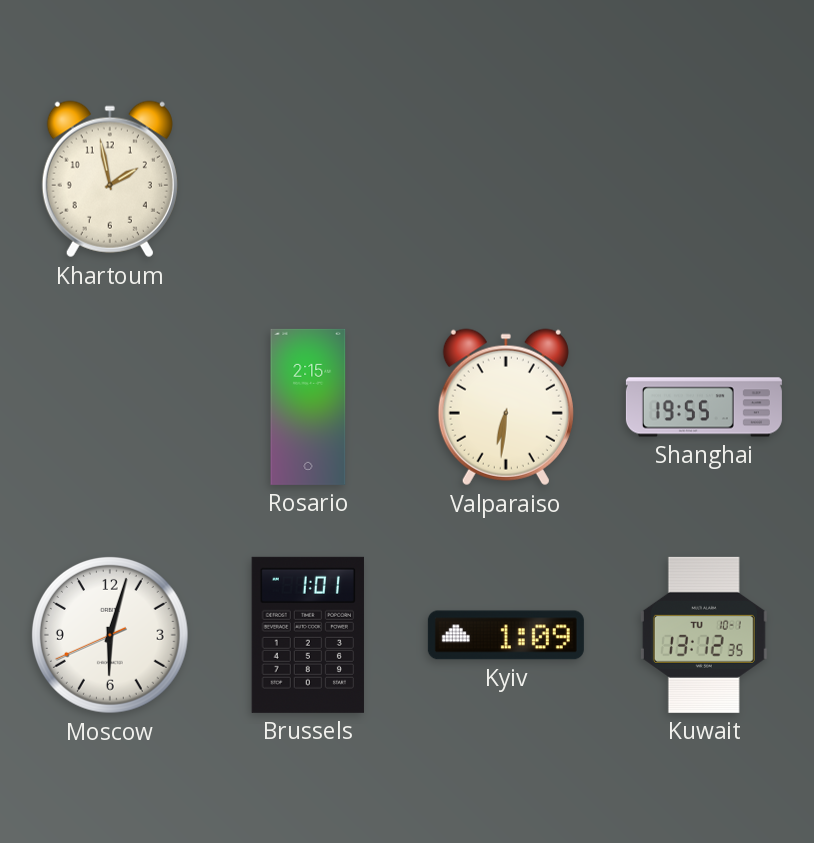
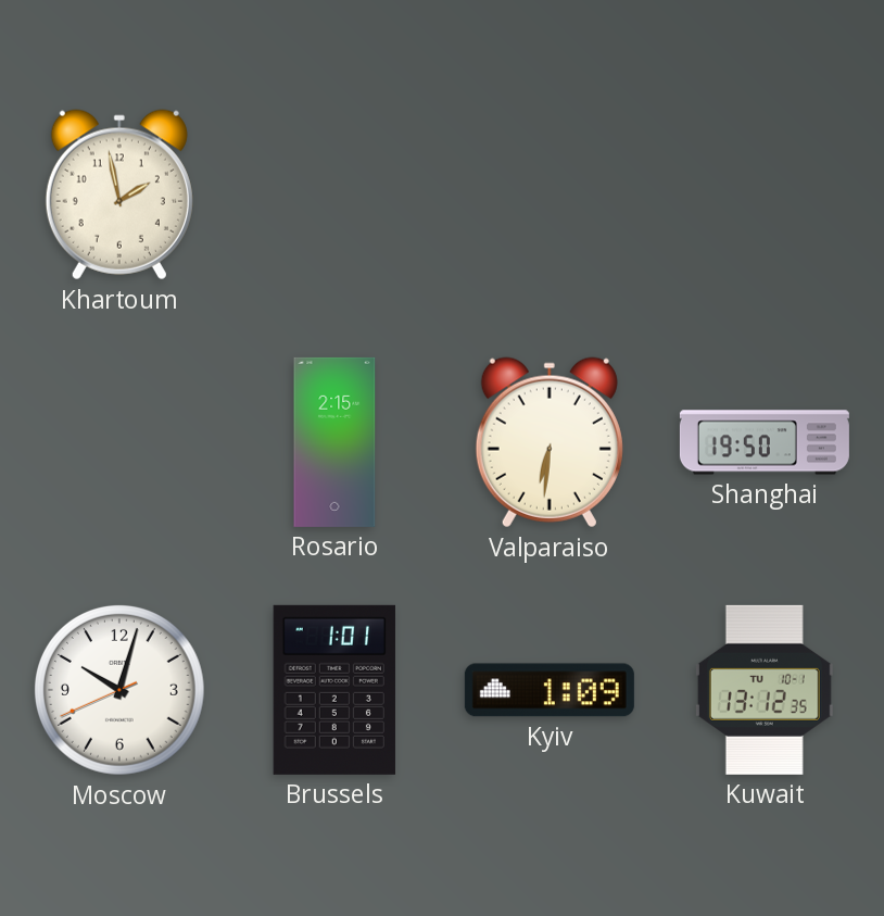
Shanghai: 19:55 -> 19:50
Moscow: 6:02 -> 10:02
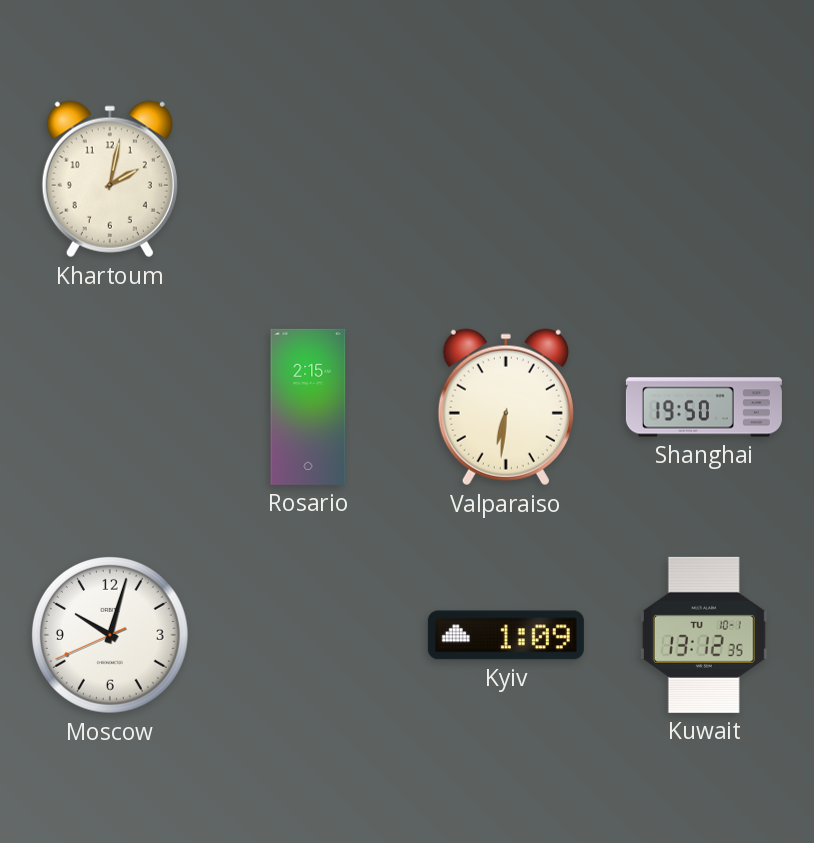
Khartoum: 1:58 -> 2:02
Brussels: 1:01 -> none
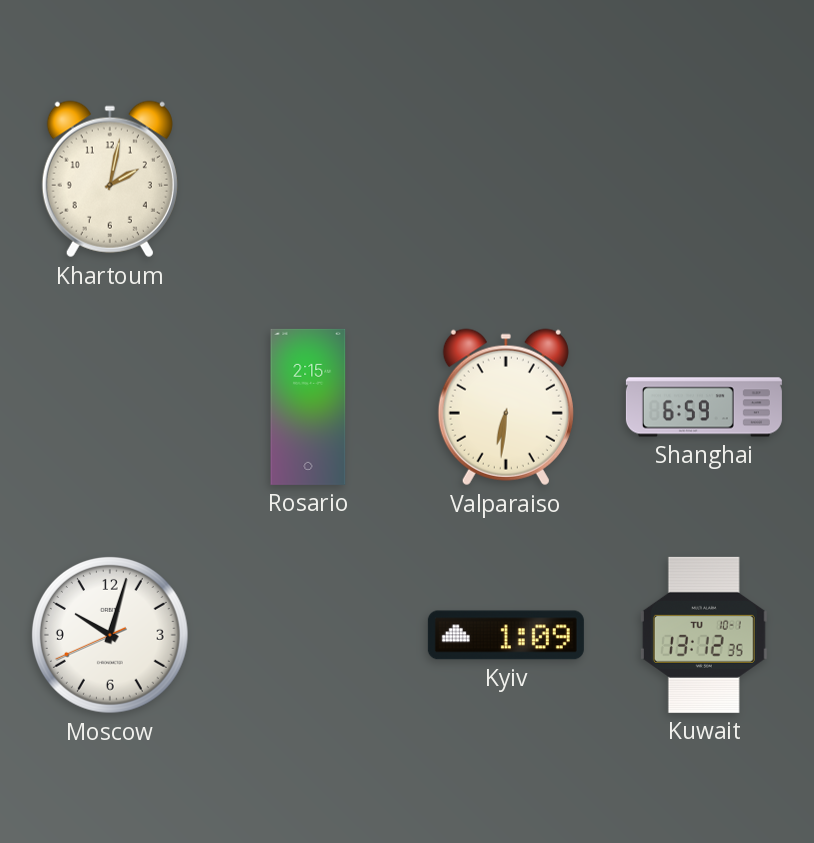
Shanghai: 19:50 -> 6:59
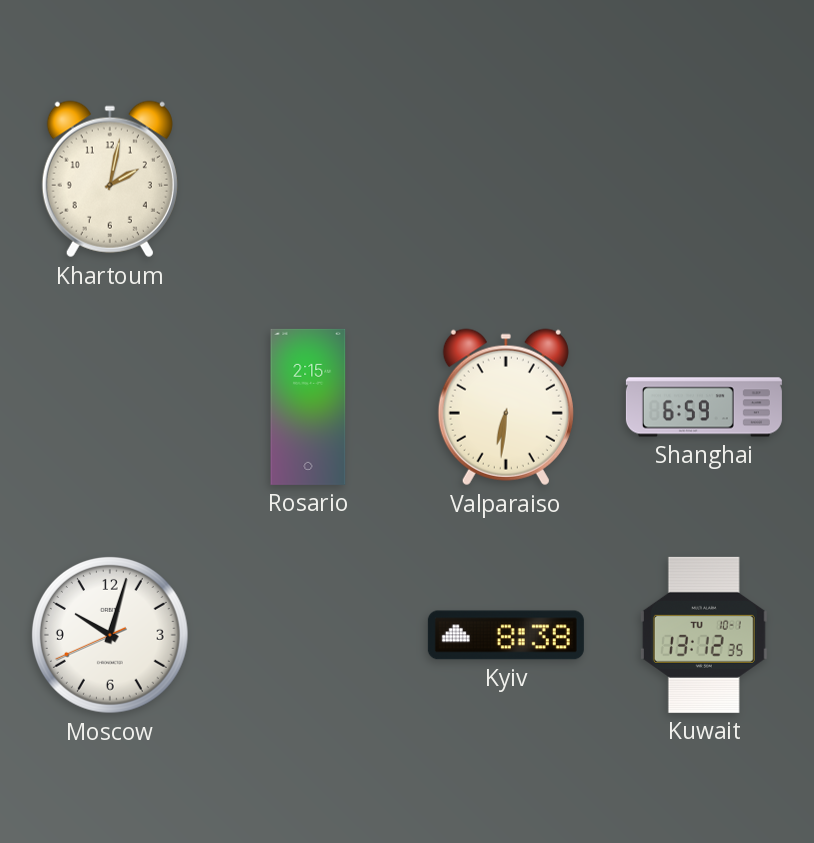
Kyiv: 1:09 -> 8:38
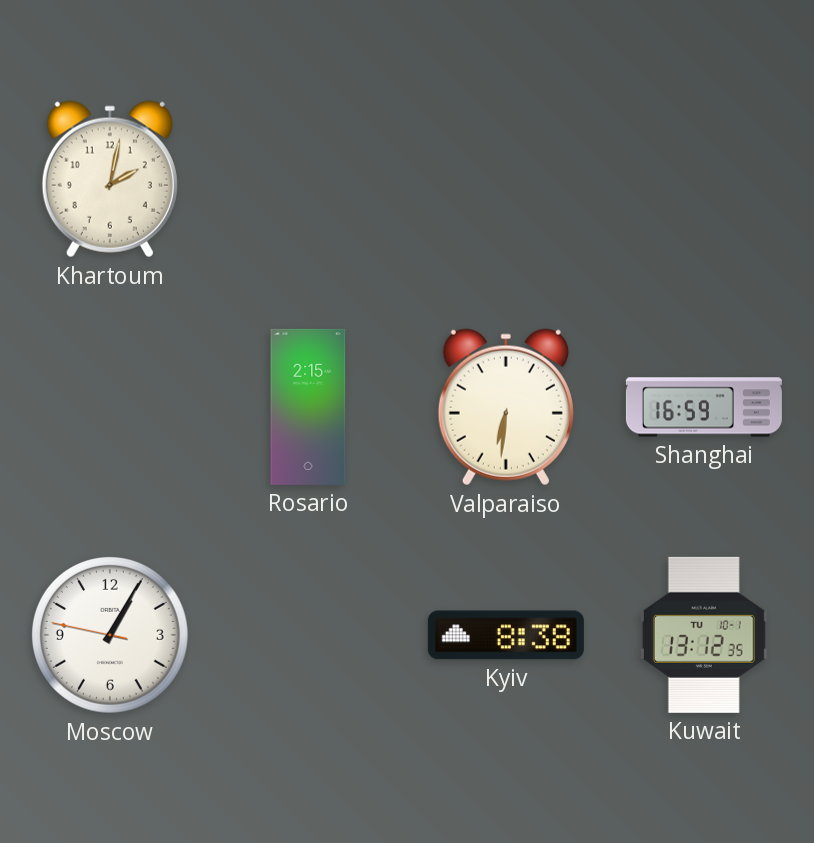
Shanghai: 6:59 -> 16:59
Moscow: 10:02 -> 1:04
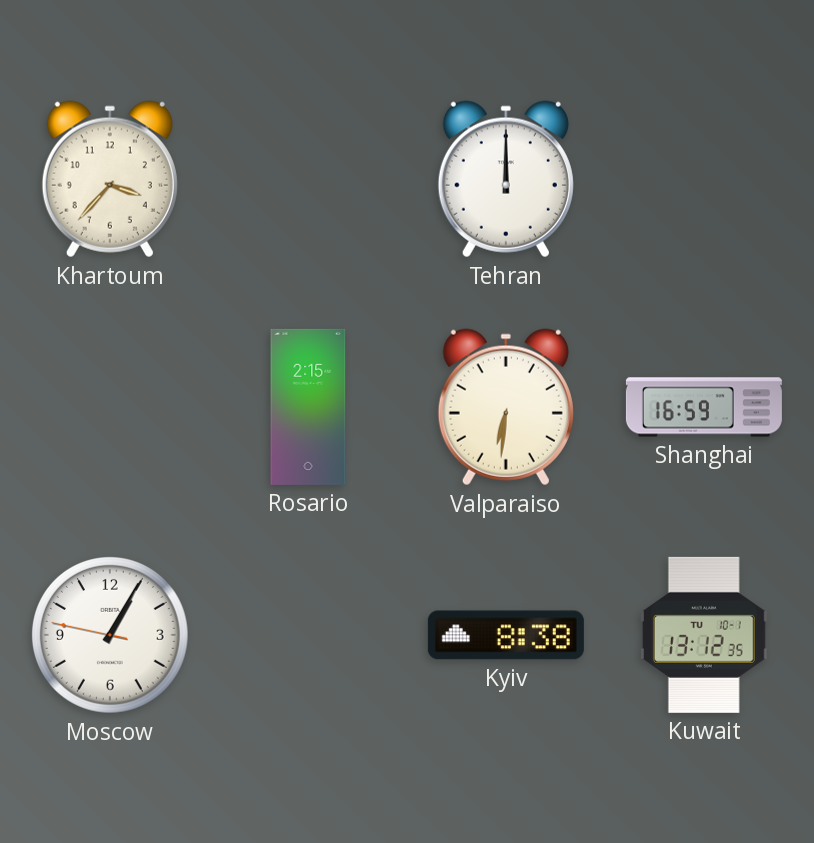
Khartoum: 2:02 -> 3:37
Tehran: none -> 12:00
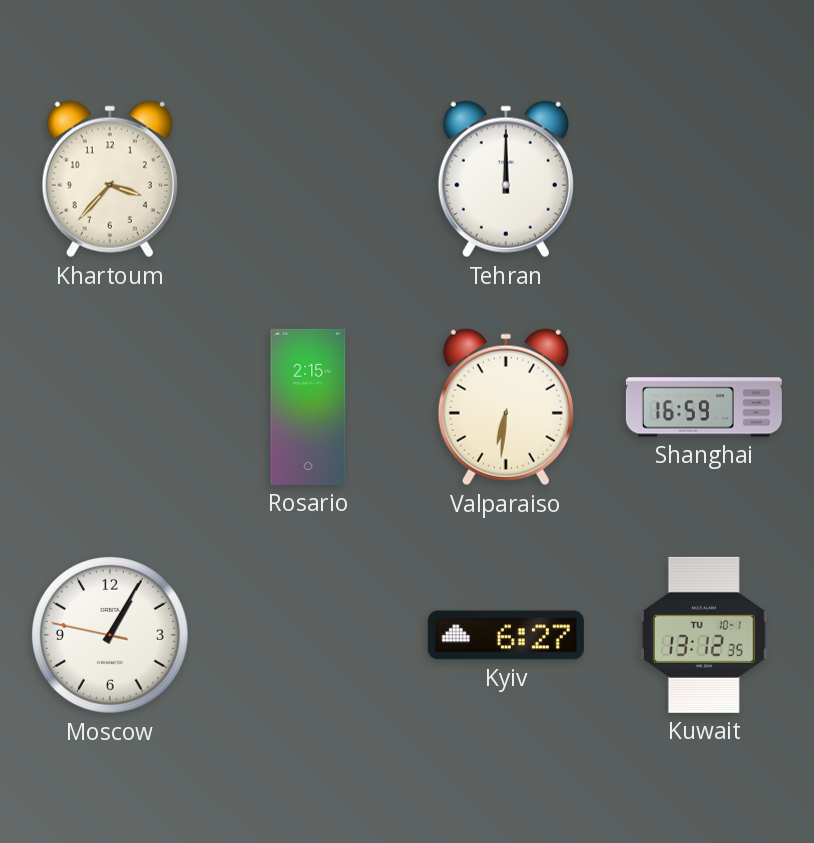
Kyiv: 8:38 -> 6:27
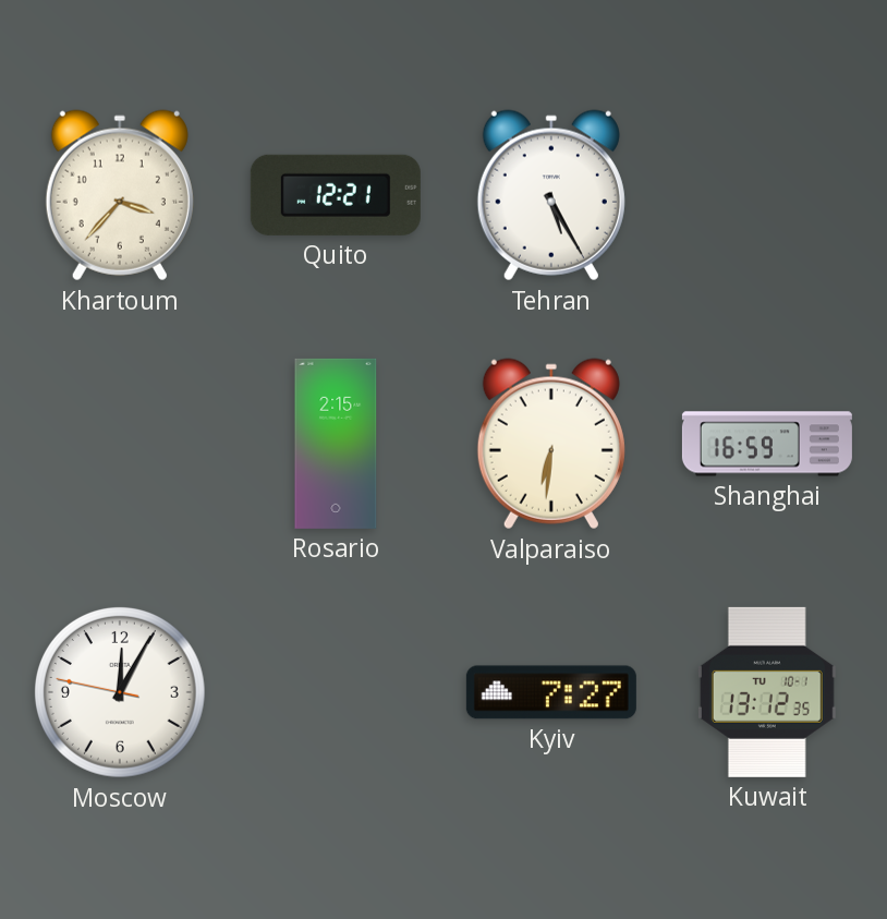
Quito: none -> 12:21
Tehran: 12:00 -> 5:25
Moscow: 1:04 -> 12:04
Kyiv: 6:27 -> 7:27
